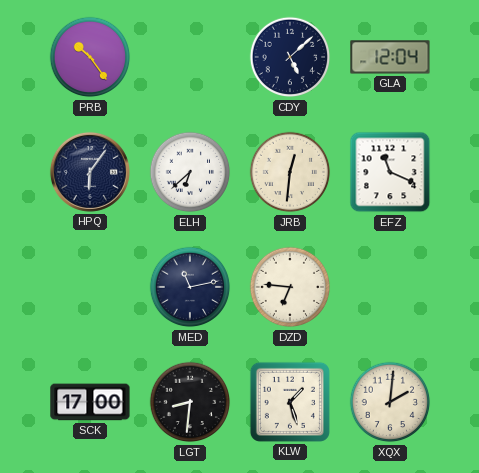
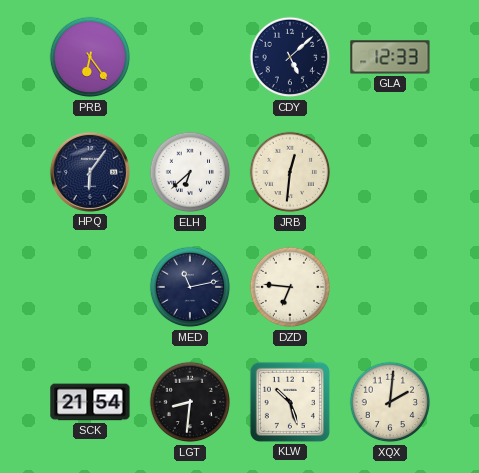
PRB: 10:24 -> 6:24
GLA: 12:04 -> 12:33
EFZ: 11:19 -> none
SCK: 17:00 -> 21:54
KLW: 1:27 -> 10:27
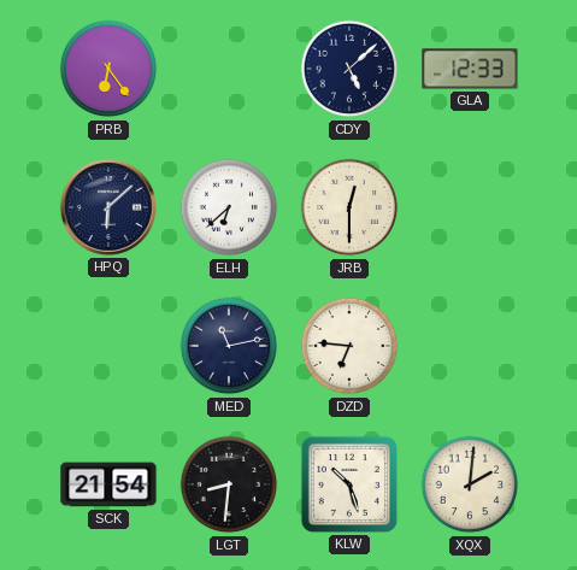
HPQ: 6:06 -> 6:08
JRB: 12:31 -> 12:30
